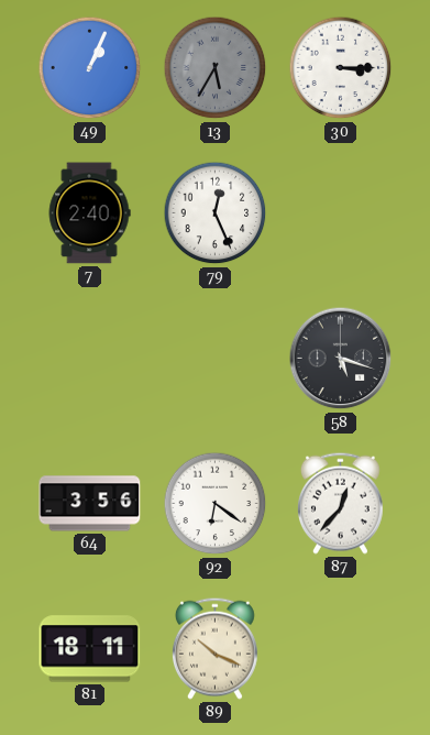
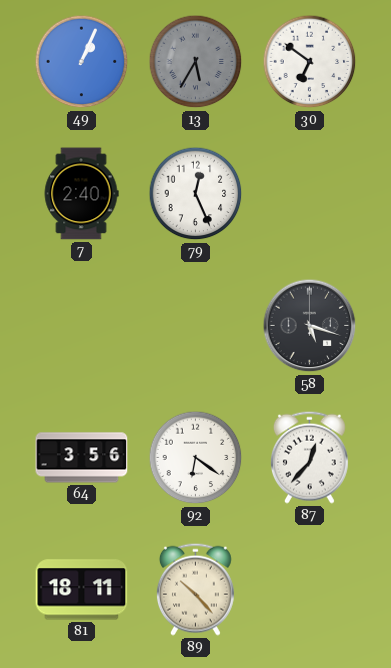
30: 3:15 -> 6:51
89: 10:19 -> 10:23
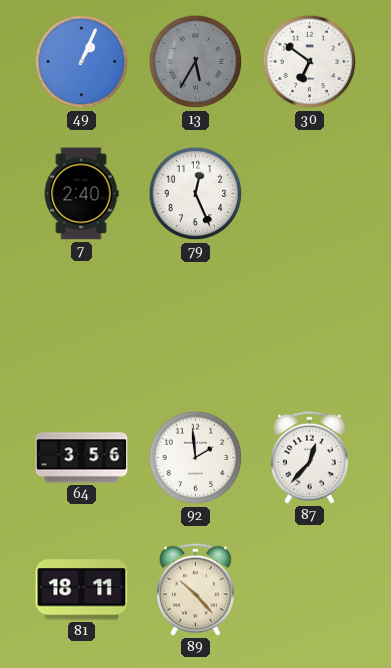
58: 5:18 -> none
92: 6:21 -> 1:59
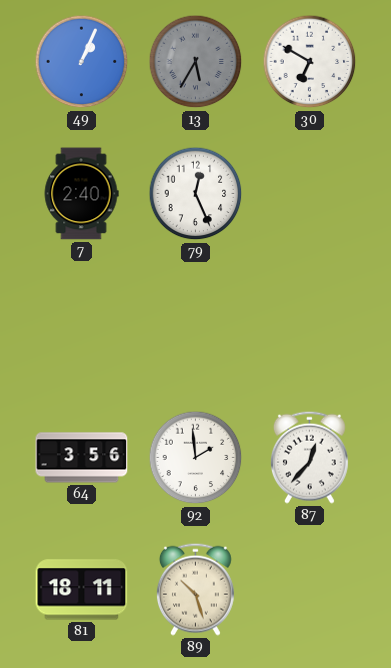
30: 6:51 -> 6:50
89: 10:23 -> 10:27
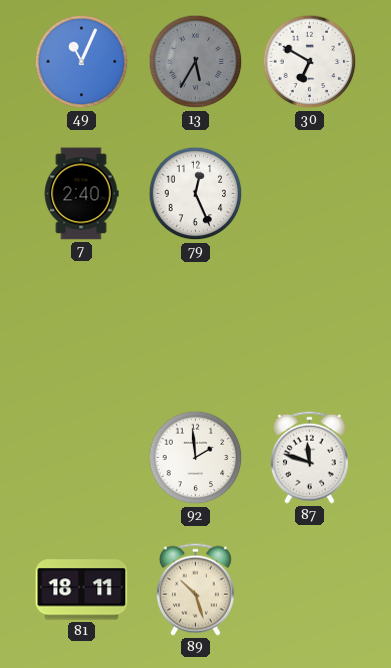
49: 1:04 -> 11:04
64: 3:56 -> none
87: 12:37 -> 11:48
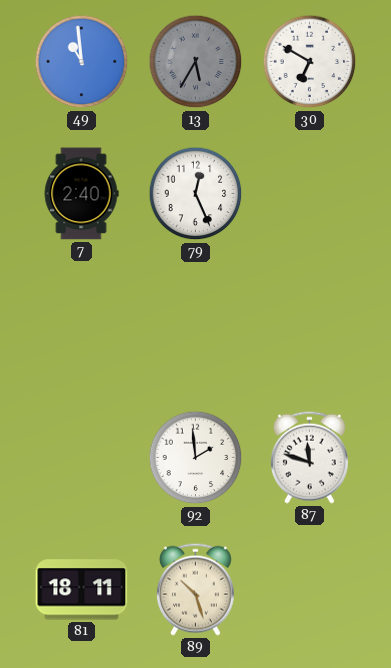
49: 11:04 -> 10:59
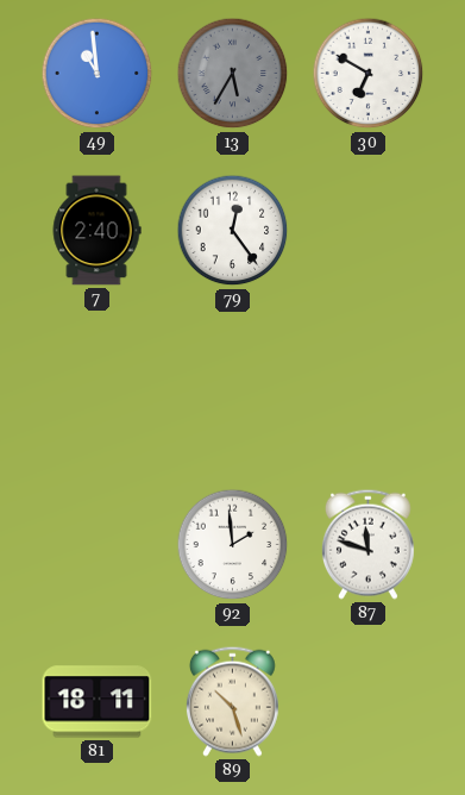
79: 12:26 -> 12:24
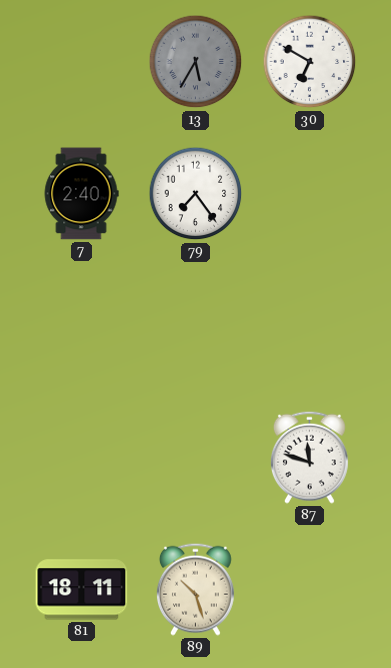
49: 10:59 -> none
79: 12:24 -> 7:24
92: 1:59 -> none
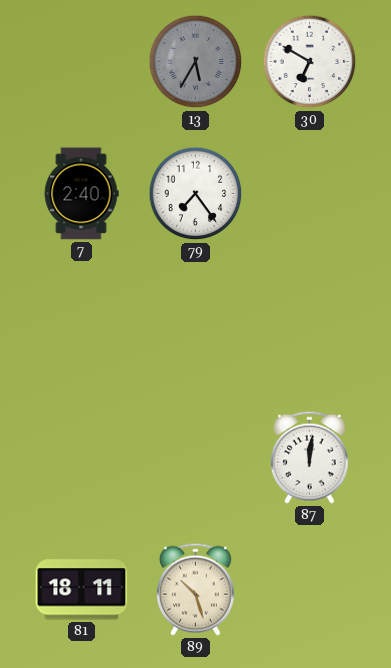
87: 11:48 -> 12:01
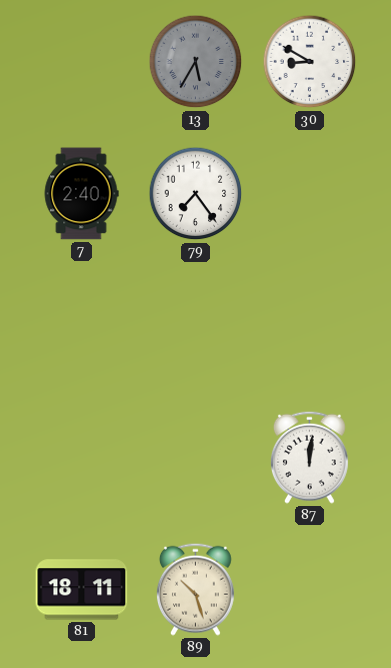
30: 6:50 -> 8:50
